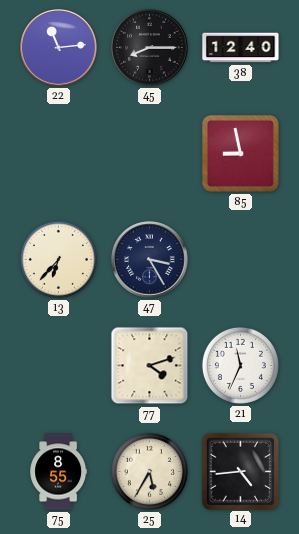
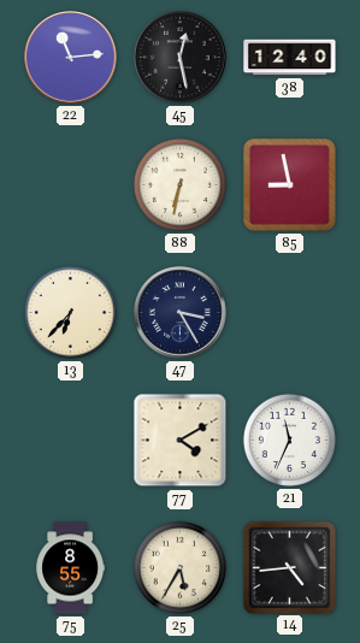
45: 8:15 -> 12:28
88: none -> 6:32
77: 4:12 -> 4:10
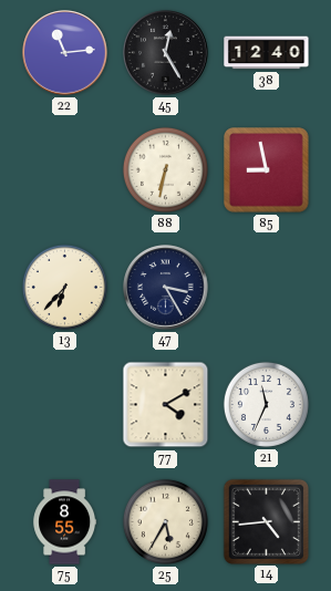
45: 12:28 -> 12:25
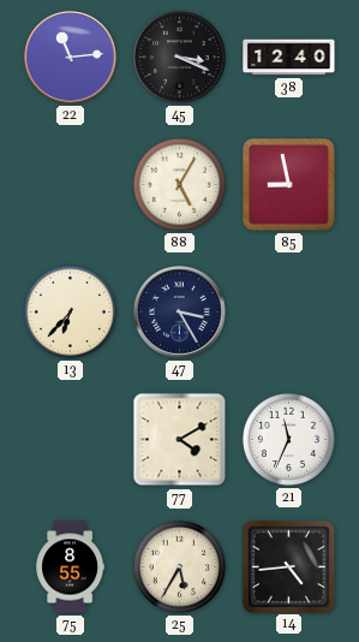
45: 12:25 -> 3:19
88: 6:32 -> 5:05
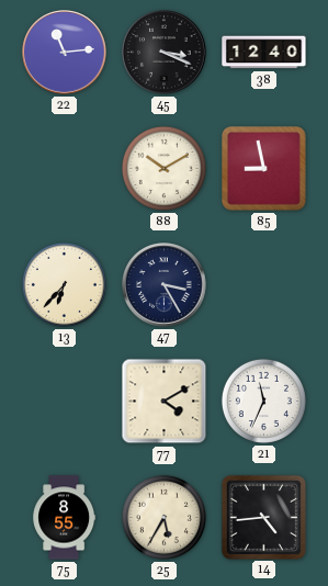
88: 5:05 -> 10:10
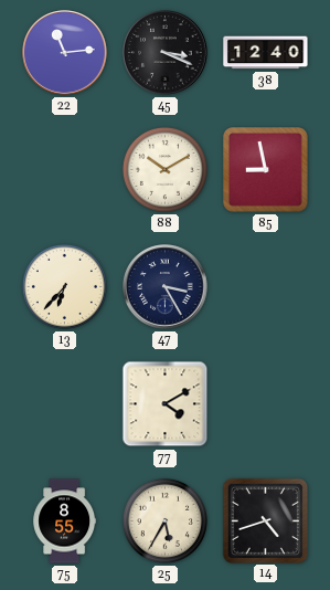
21: 11:34 -> none
14: 4:44 -> 4:42
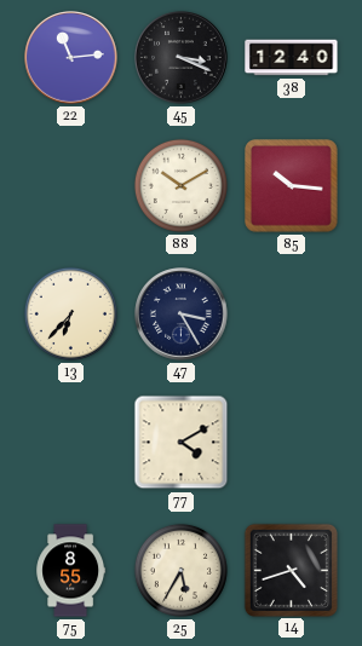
85: 8:58 -> 10:16
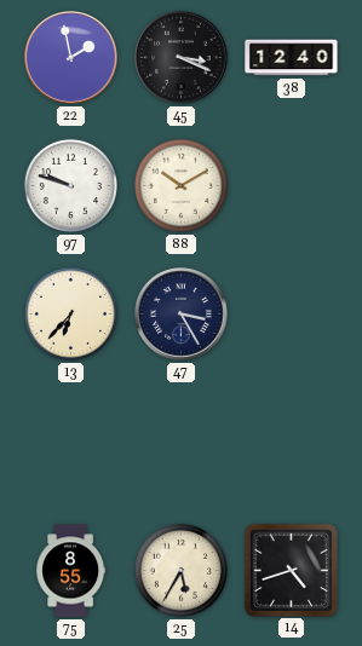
22: 11:14 -> 1:58
97: none -> 9:48
85: 10:16 -> none
77: 4:10 -> none
